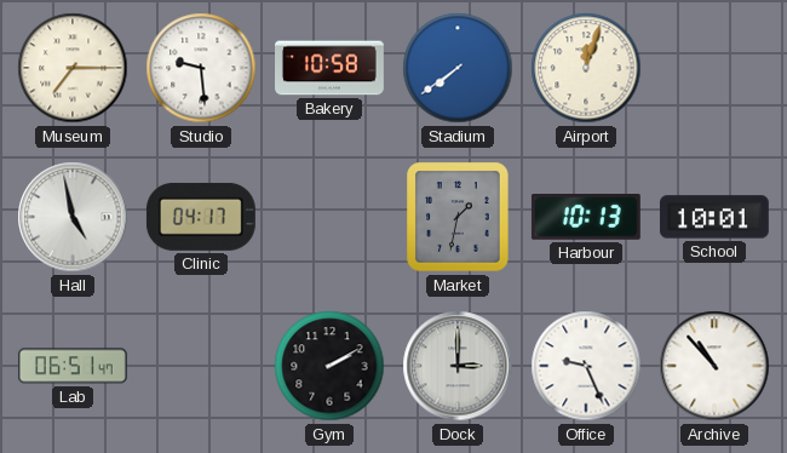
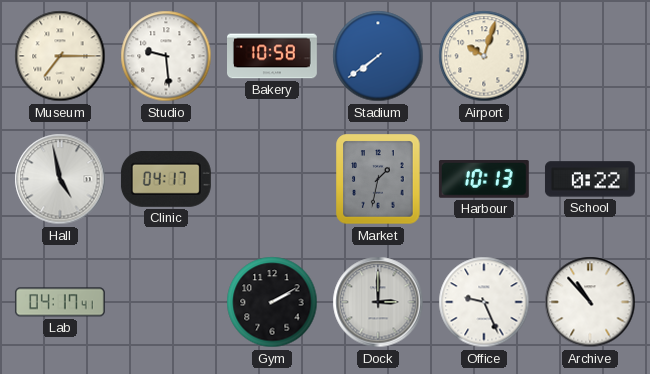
Airport: 12:03 -> 10:03
School: 10:01 -> 0:22
Lab: 06:51 -> 04:17
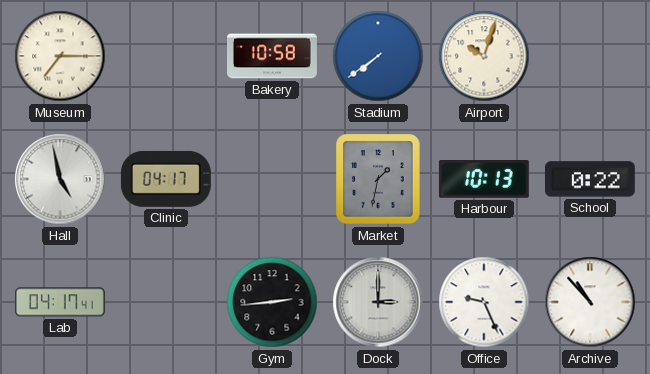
Studio: 9:29 -> none
Gym: 2:10 -> 2:44
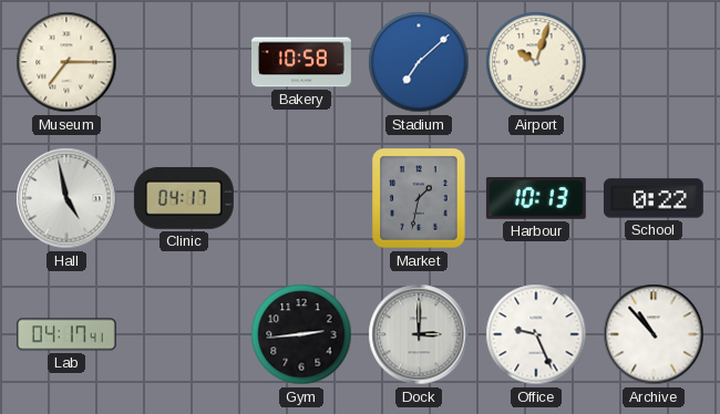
Stadium: 7:39 -> 7:08
